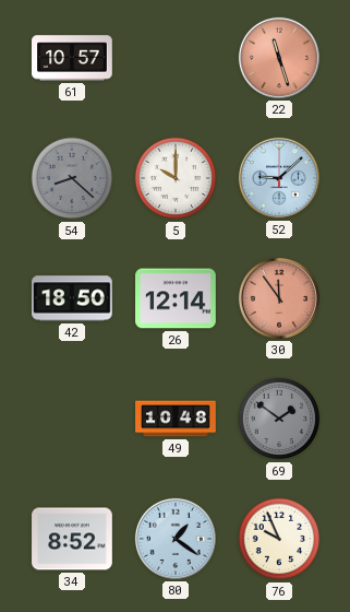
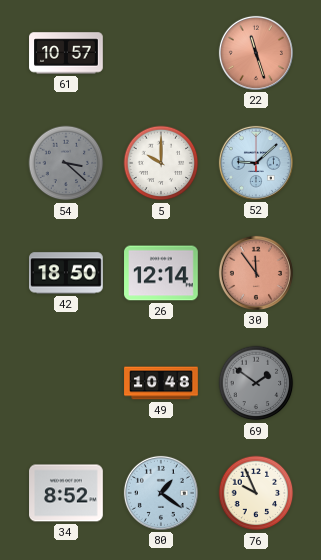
54: 8:22 -> 3:22
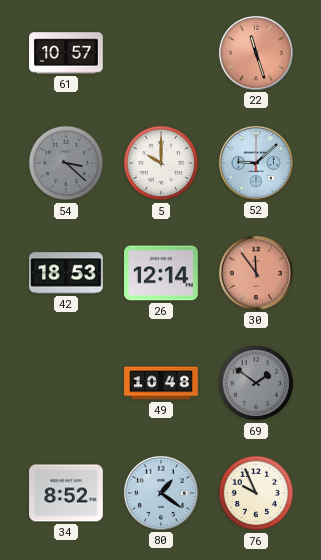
42: 18:50 -> 18:53
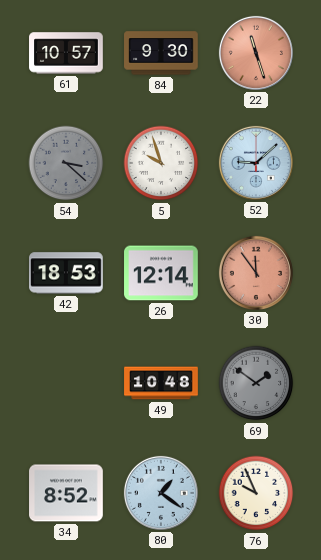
84: none -> 9:30
5: 10:00 -> 9:57
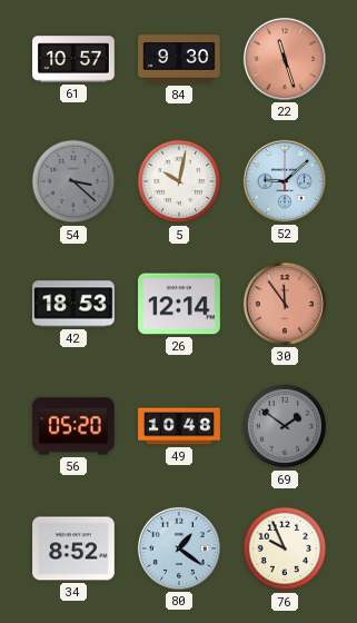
5: 9:57 -> 10:02
56: none -> 05:20
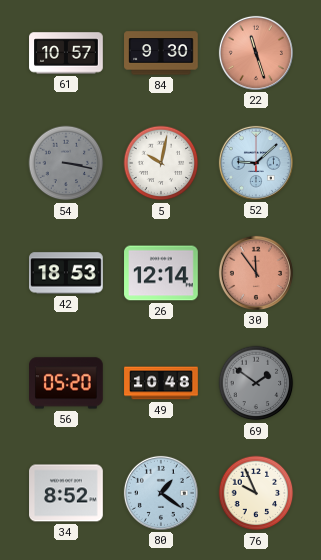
54: 3:22 -> 3:17
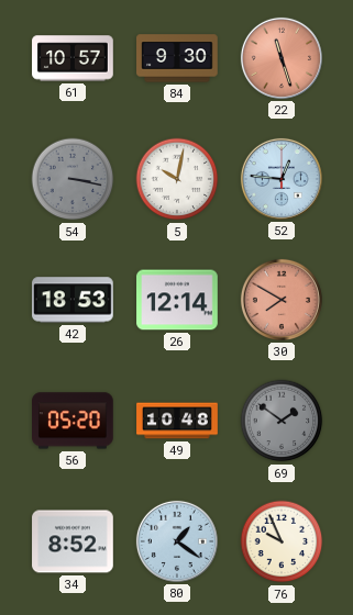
52: 9:08 -> 12:46
30: 11:54 -> 7:50
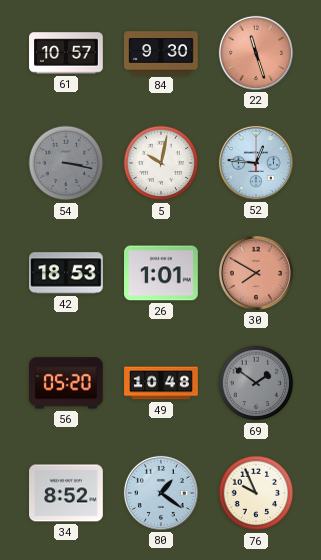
26: 12:14 -> 1:01
